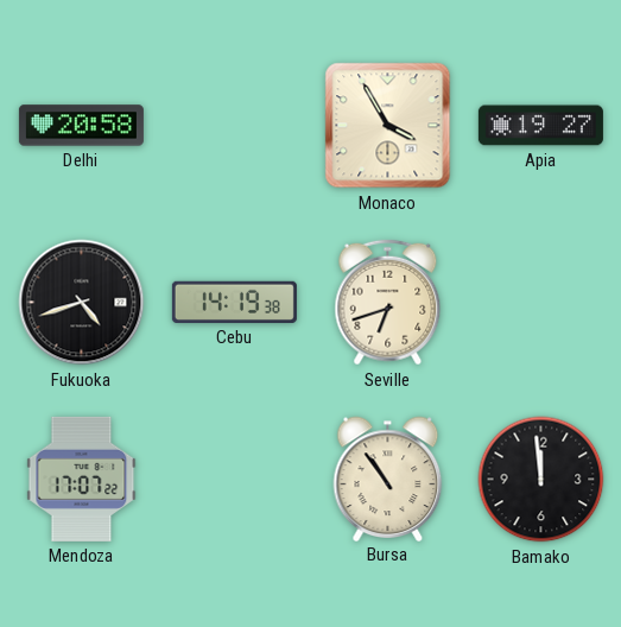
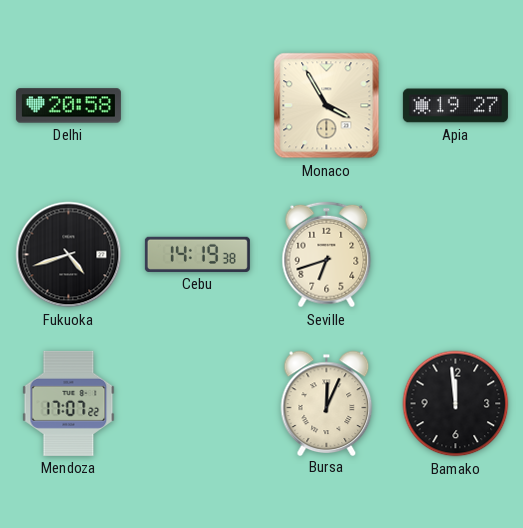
Bursa: 10:54 -> 12:04
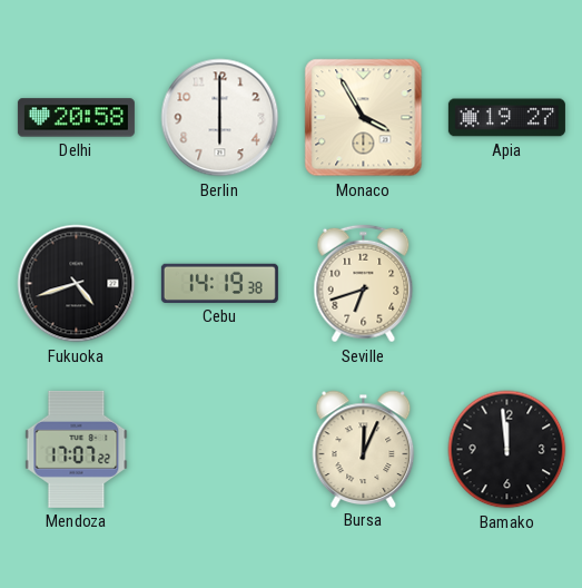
Berlin: none -> 6:00
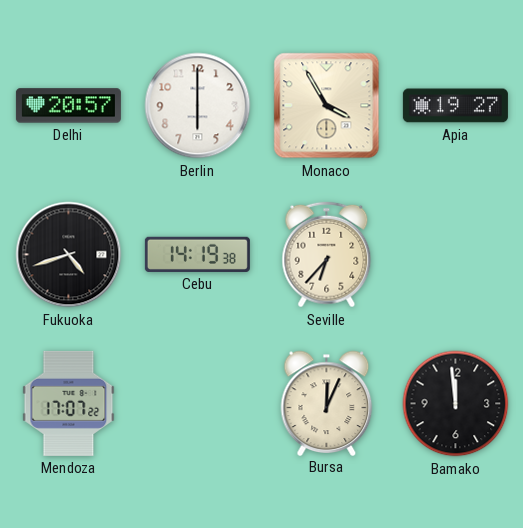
Delhi: 20:58 -> 20:57
Seville: 6:42 -> 6:37
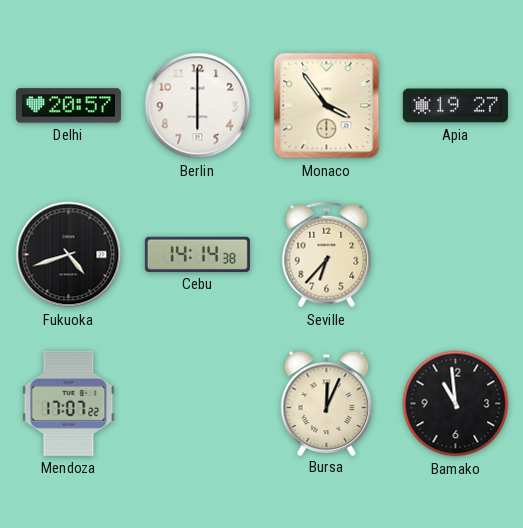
Monaco: 3:55 -> 3:54
Cebu: 14:19 -> 14:14
Bamako: 11:59 -> 10:59
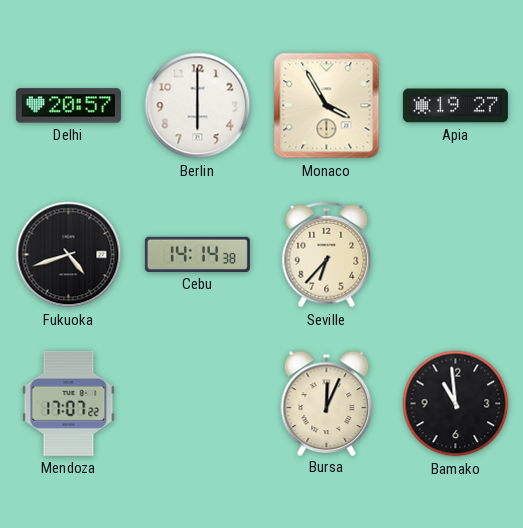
Monaco: 3:54 -> 3:55
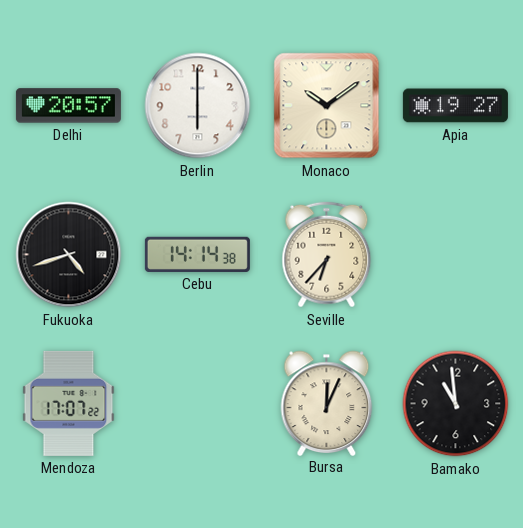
Monaco: 3:55 -> 10:09
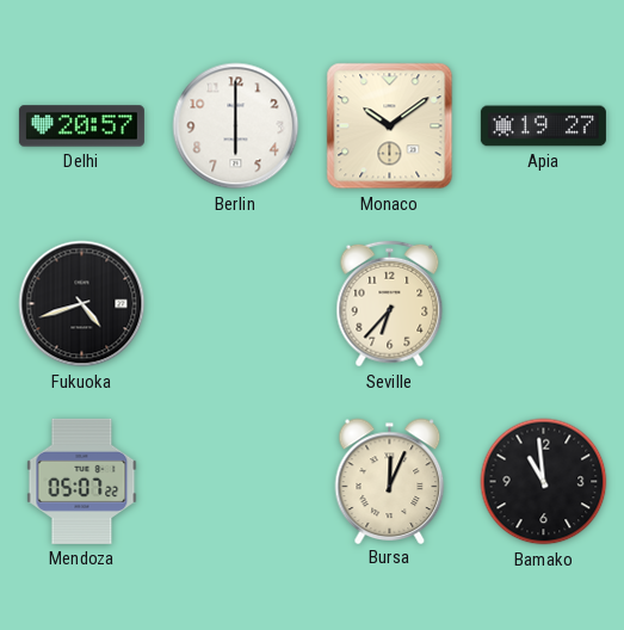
Cebu: 14:14 -> none
Mendoza: 17:07 -> 05:07
